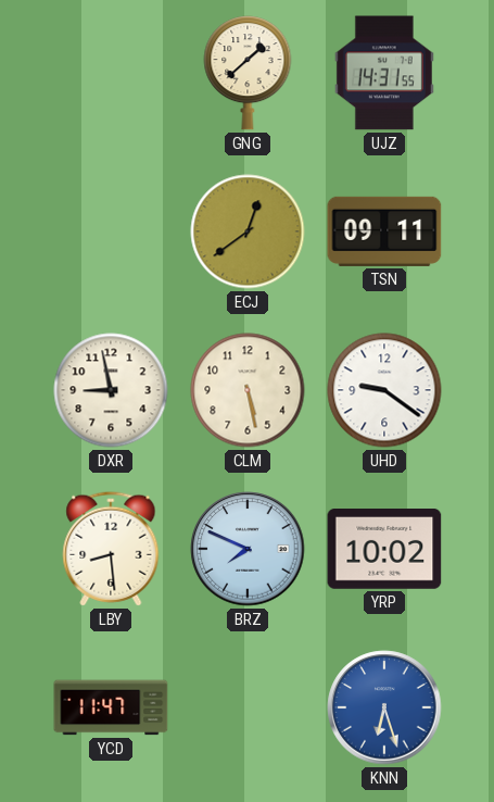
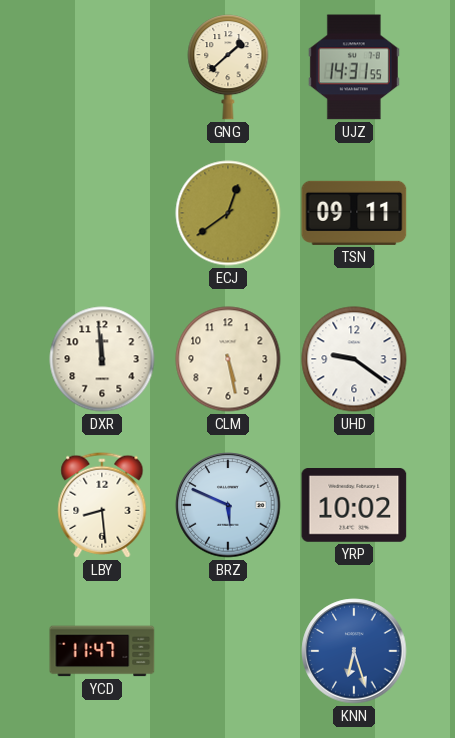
DXR: 8:58 -> 11:59
BRZ: 7:49 -> 5:49
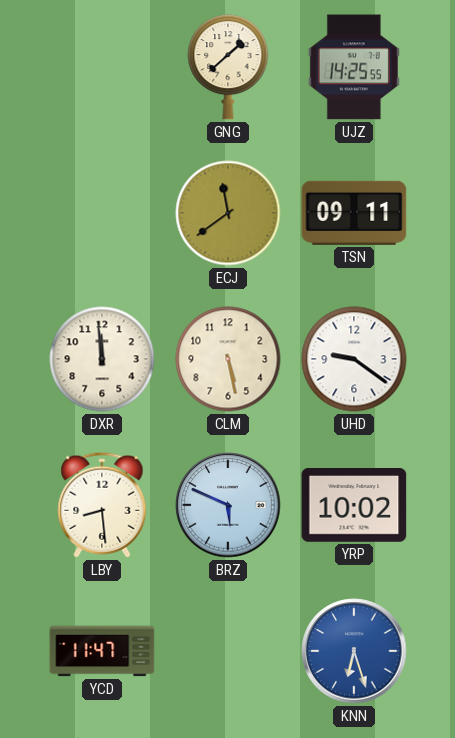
UJZ: 14:31 -> 14:25
ECJ: 12:39 -> 11:39
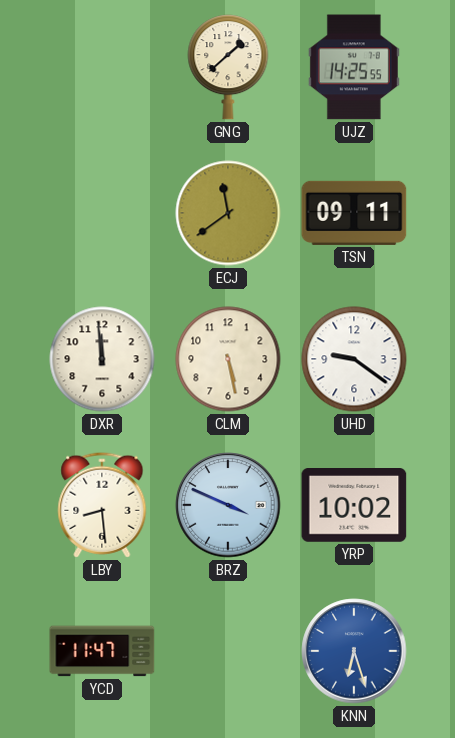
BRZ: 5:49 -> 3:49
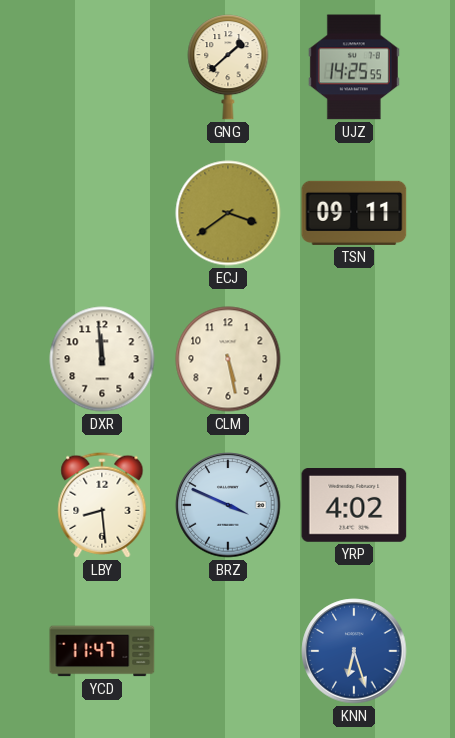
ECJ: 11:39 -> 3:39
UHD: 9:21 -> none
YRP: 10:02 -> 4:02
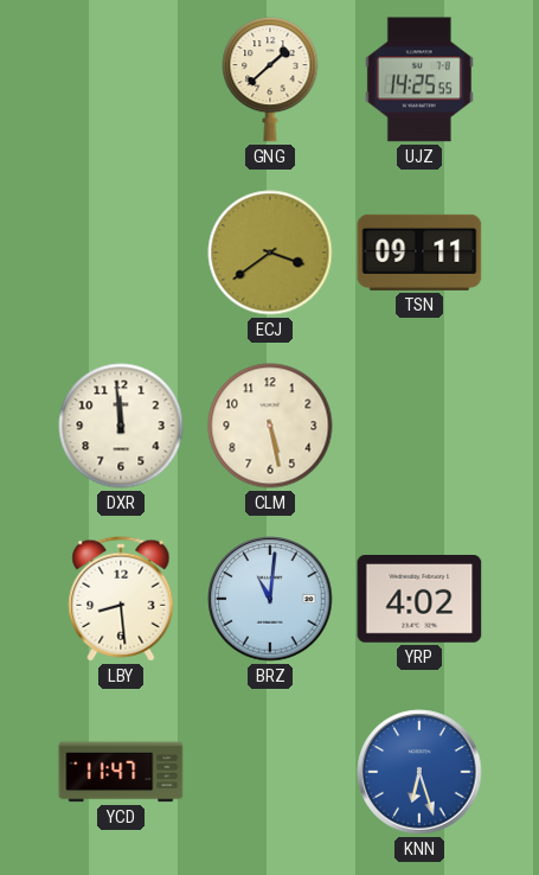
BRZ: 3:49 -> 11:01
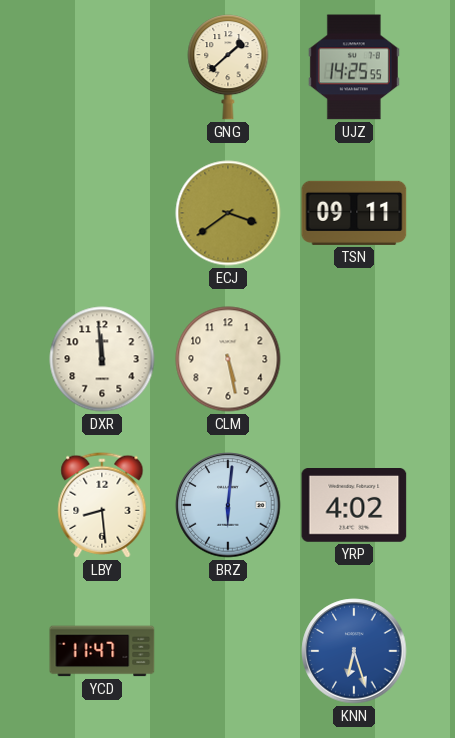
BRZ: 11:01 -> 6:01
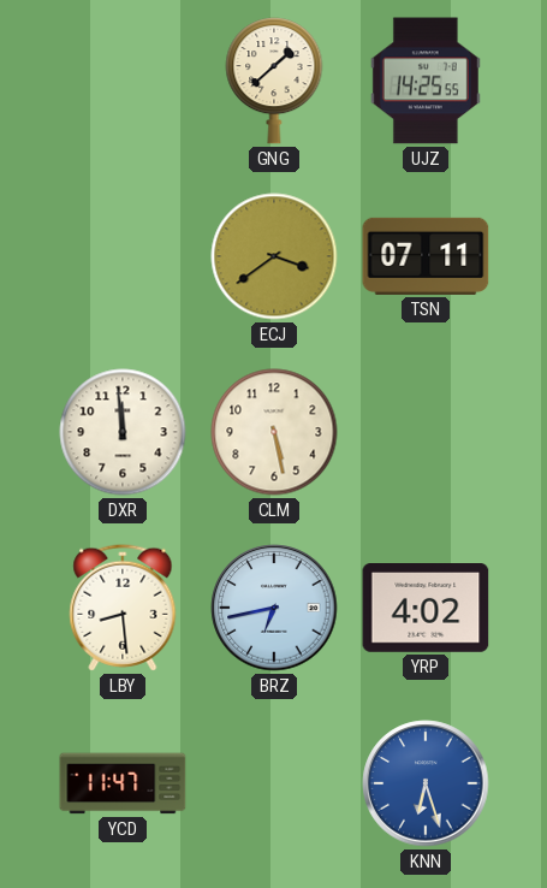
TSN: 09:11 -> 07:11
BRZ: 6:01 -> 6:43
